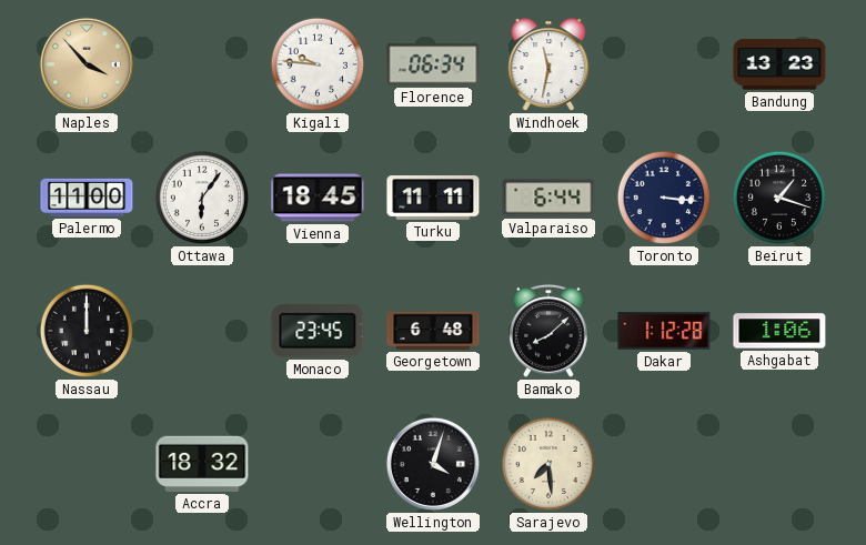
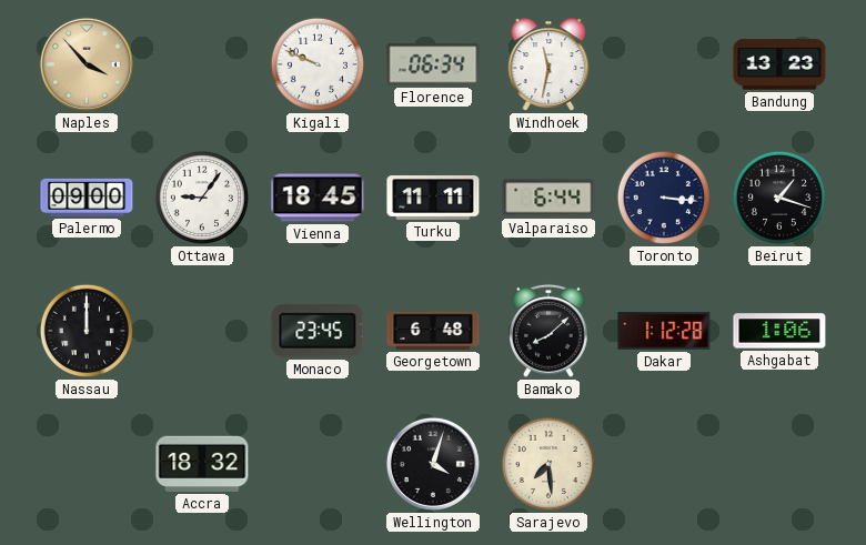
Kigali: 9:46 -> 9:49
Palermo: 11:00 -> 09:00
Ottawa: 6:06 -> 9:06
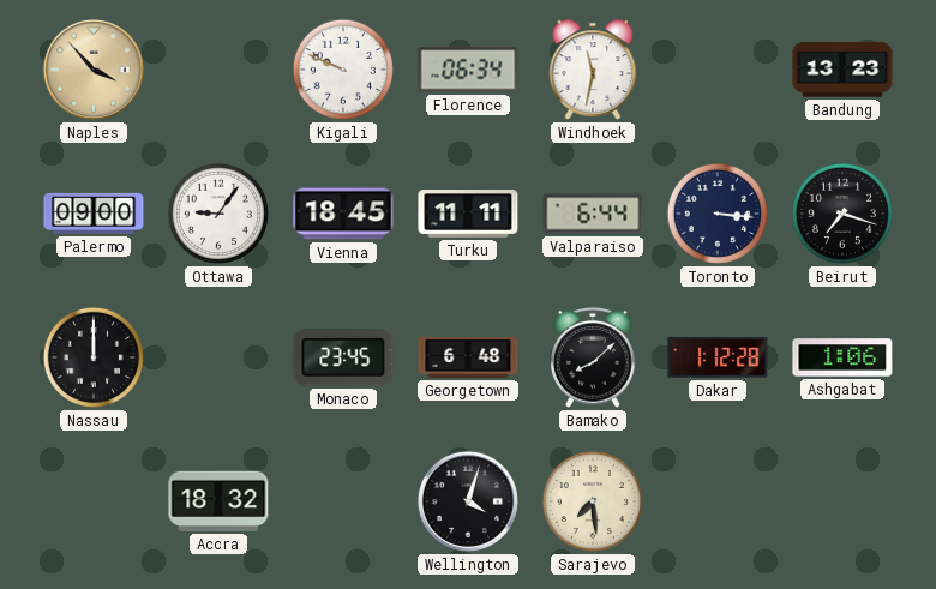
Beirut: 1:18 -> 7:18
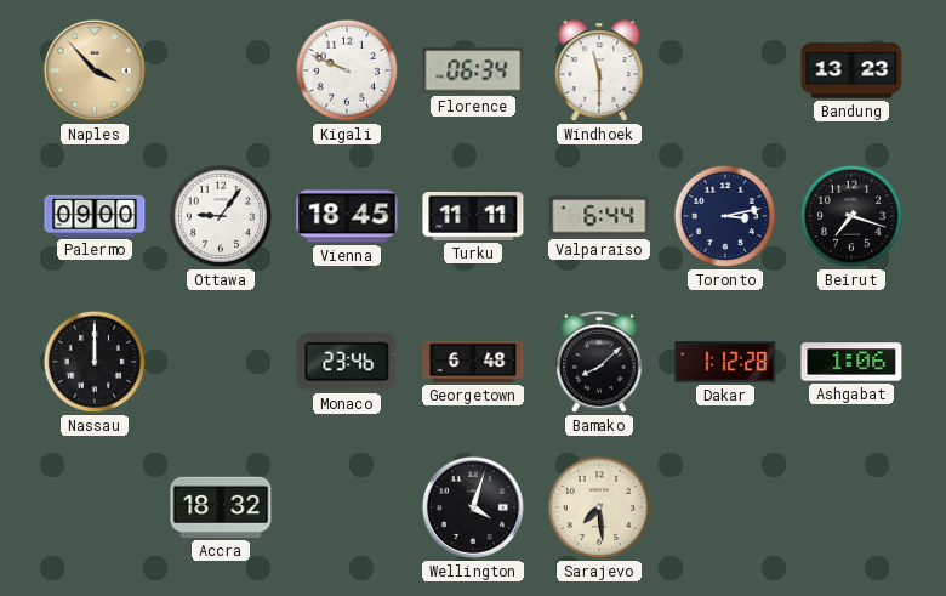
Windhoek: 11:32 -> 11:30
Toronto: 3:16 -> 3:13
Monaco: 23:45 -> 23:46
